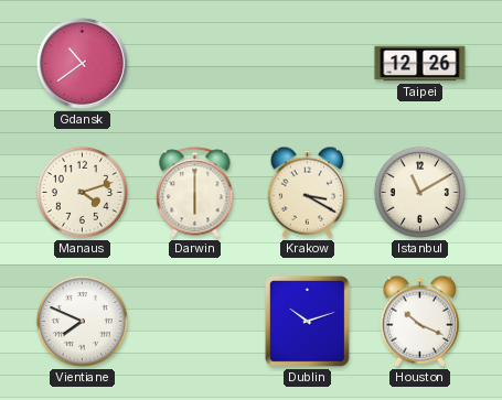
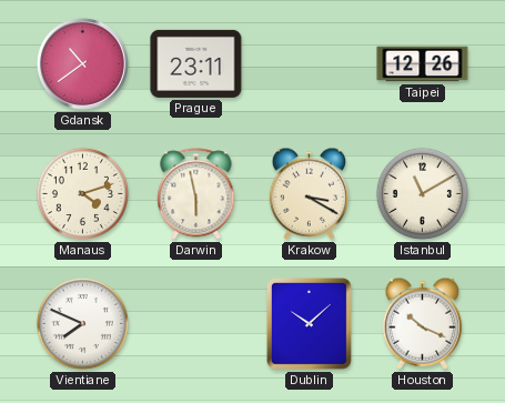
Prague: none -> 23:11
Darwin: 6:00 -> 5:58
Dublin: 10:12 -> 10:08
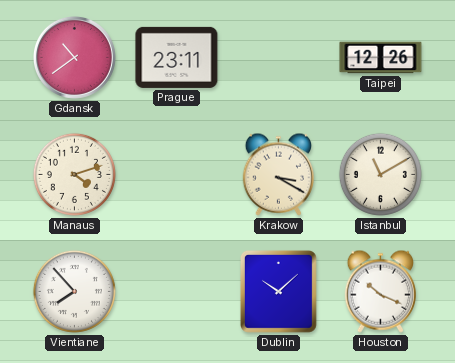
Darwin: 5:58 -> none
Vientiane: 7:49 -> 7:53
